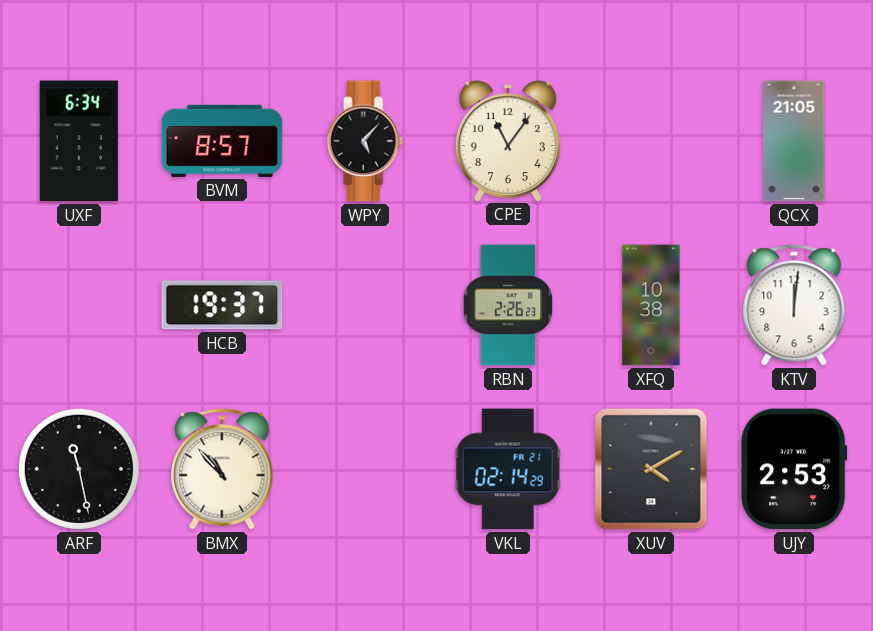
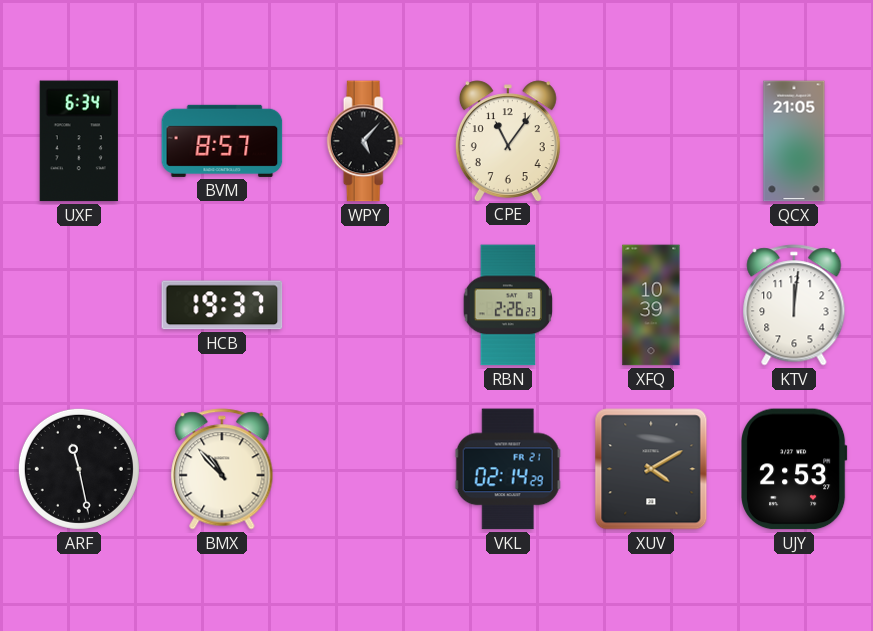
XFQ: 10:38 -> 10:39
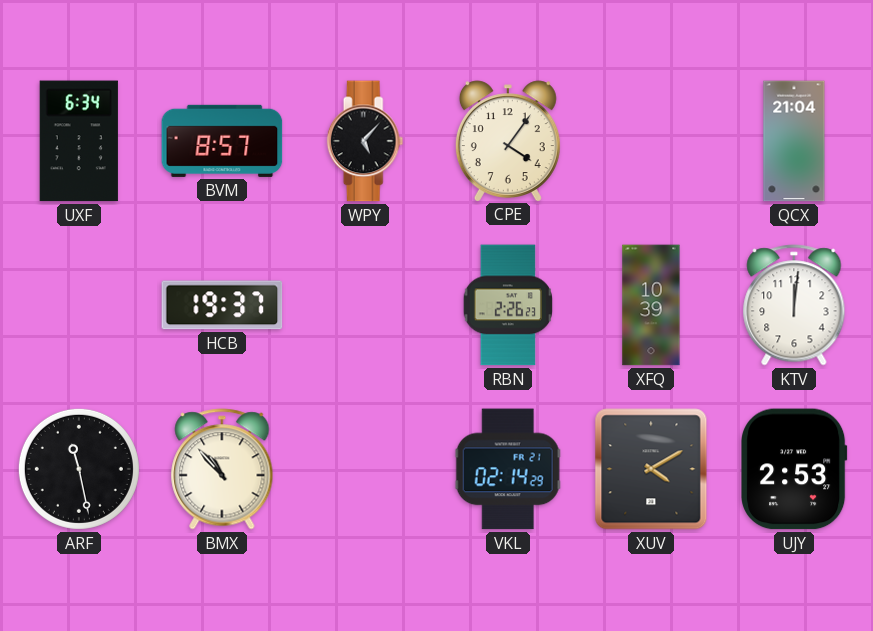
CPE: 11:06 -> 4:06
QCX: 21:05 -> 21:04
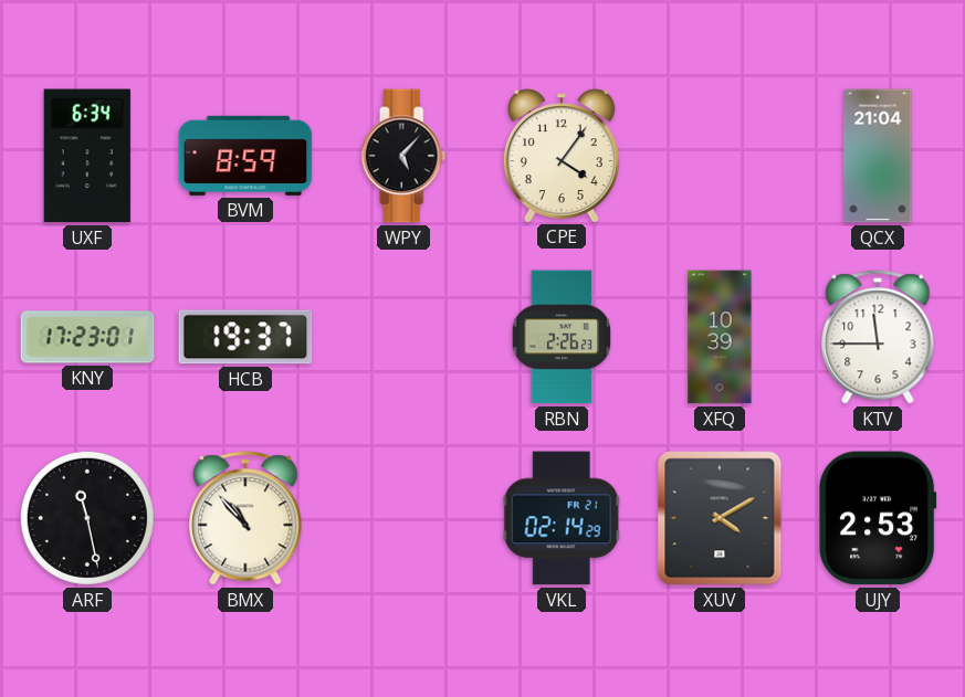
BVM: 8:57 -> 8:59
KNY: none -> 17:23
KTV: 12:01 -> 11:45
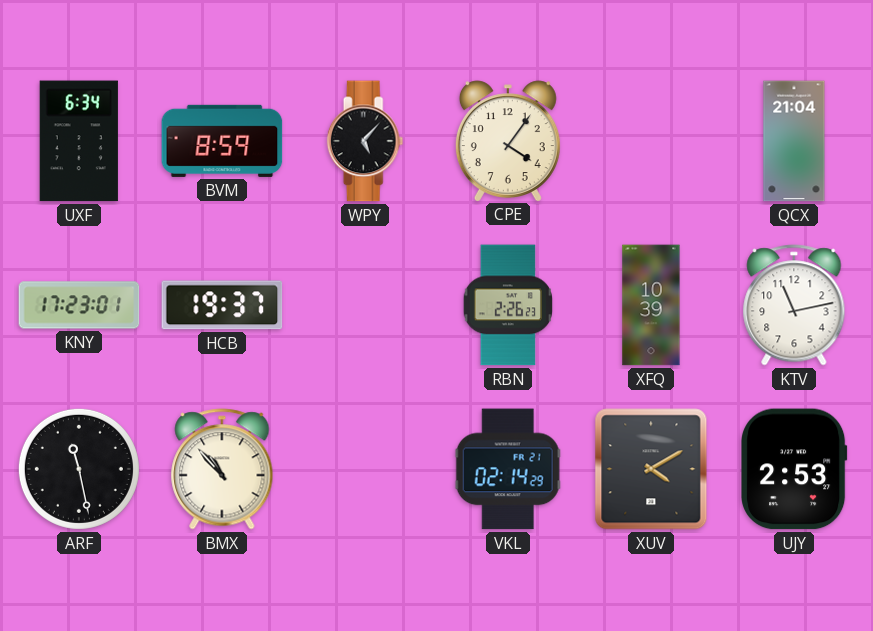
KTV: 11:45 -> 11:13
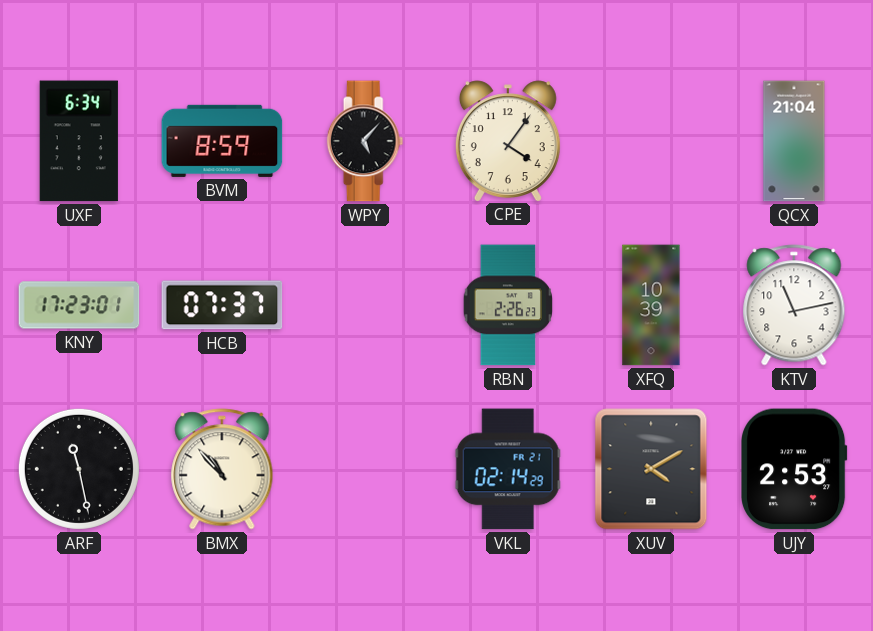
HCB: 19:37 -> 07:37
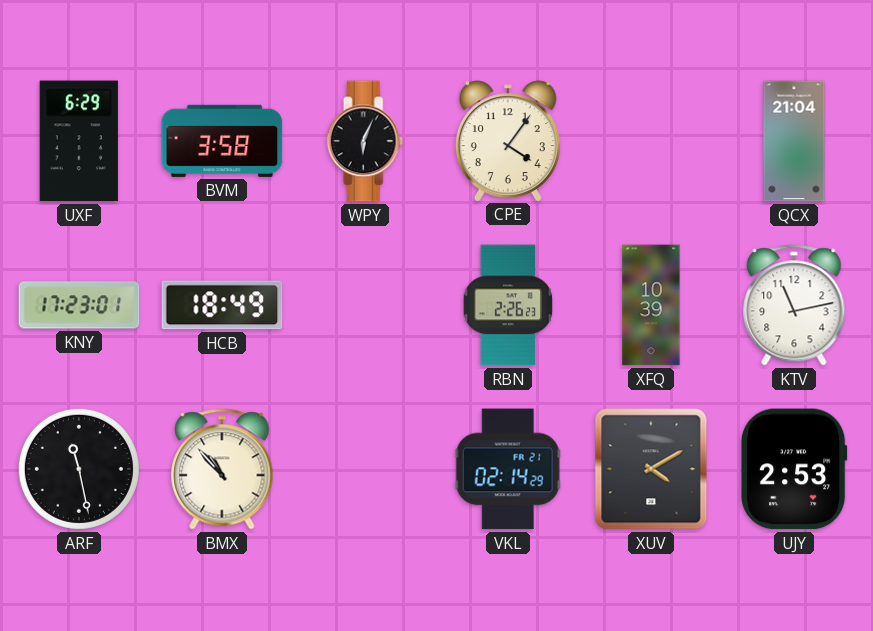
UXF: 6:34 -> 6:29
BVM: 8:59 -> 3:58
WPY: 5:07 -> 6:04
HCB: 07:37 -> 18:49
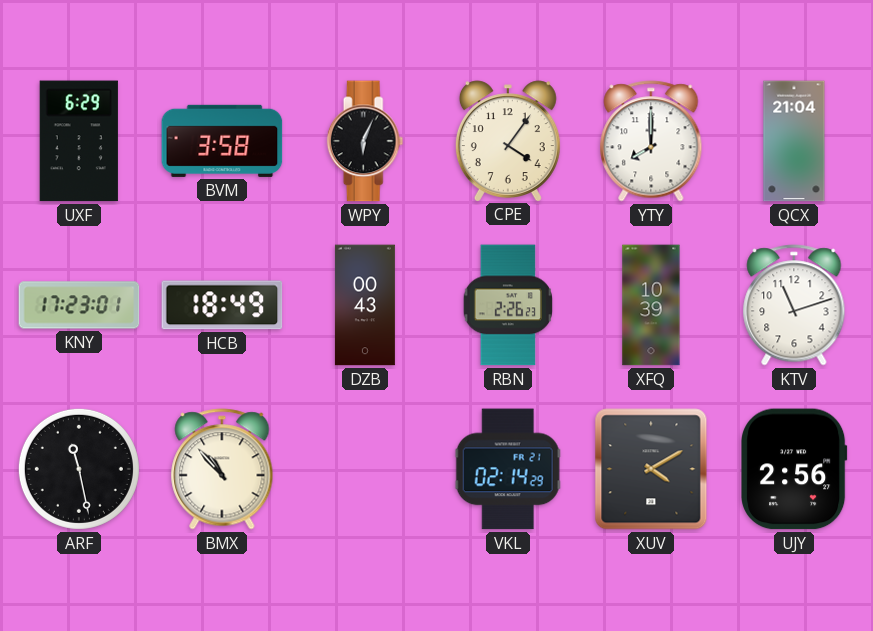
YTY: none -> 8:00
DZB: none -> 00:43
KTV: 11:13 -> 11:12
UJY: 2:53 -> 2:56
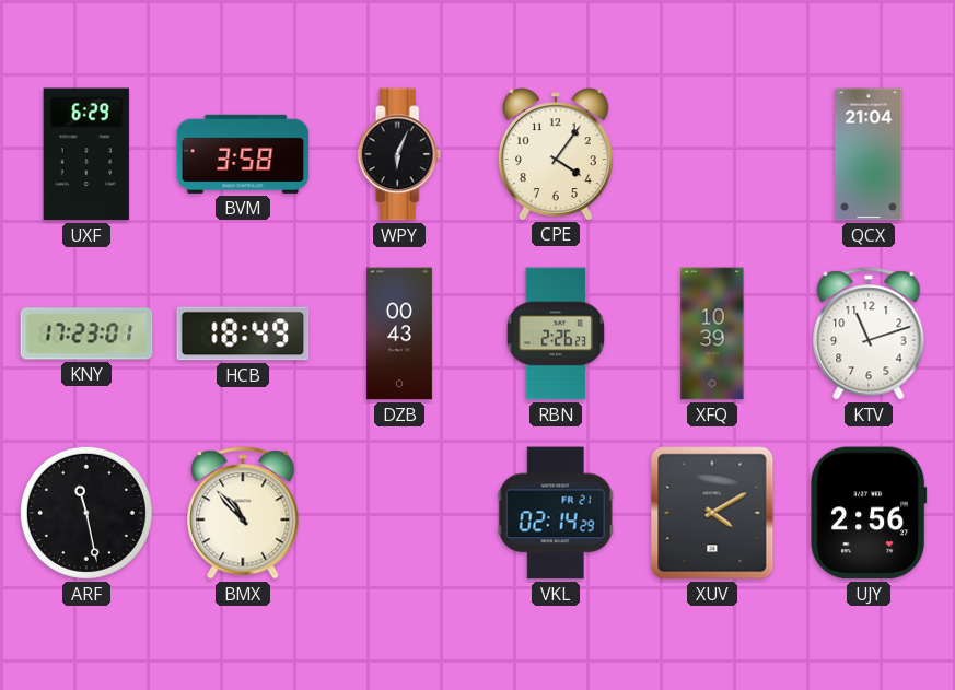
YTY: 8:00 -> none
